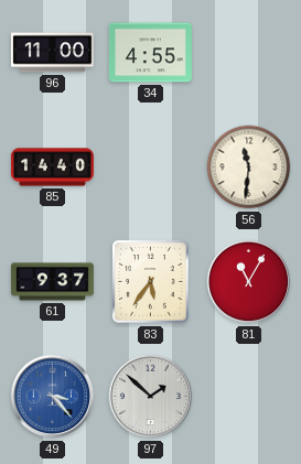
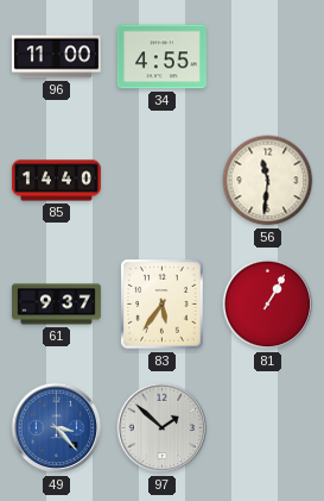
81: 11:05 -> 1:05
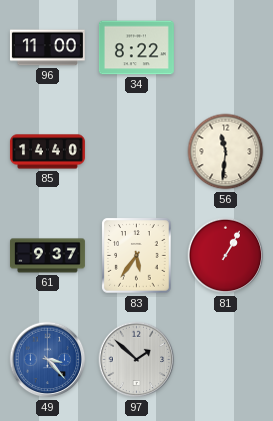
34: 4:55 -> 8:22
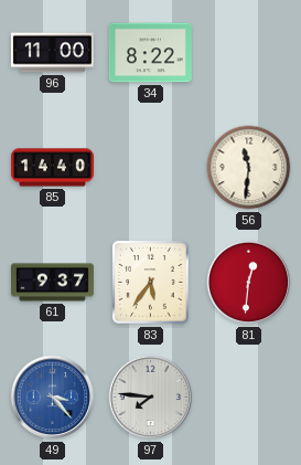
81: 1:05 -> 12:31
97: 1:52 -> 7:46
